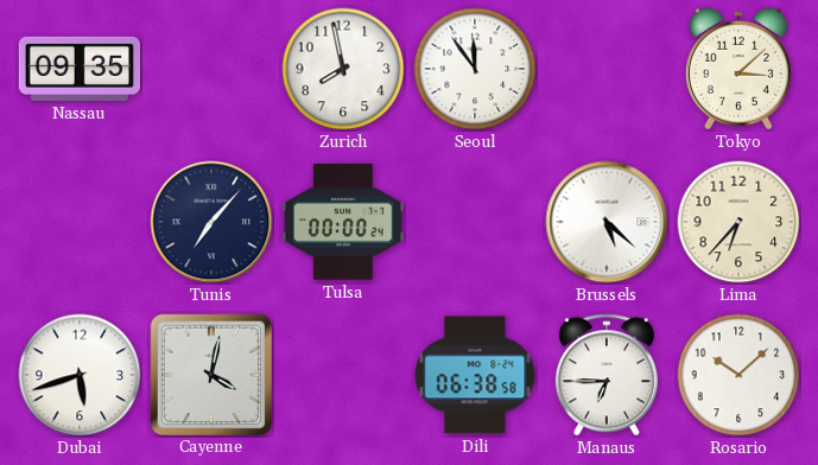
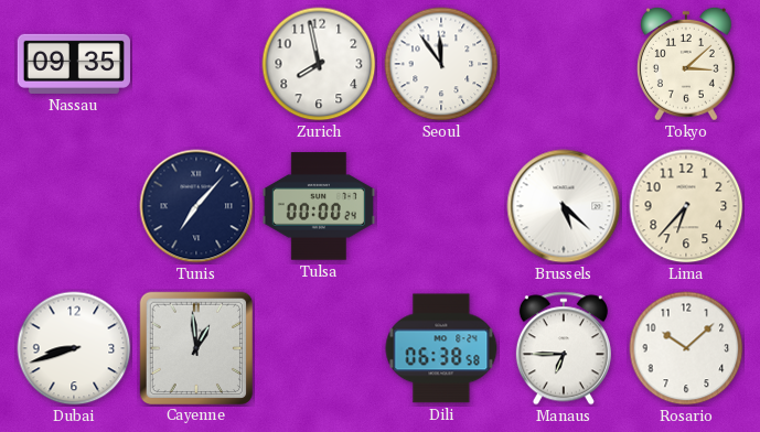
Dubai: 5:42 -> 8:42
Cayenne: 4:02 -> 12:59
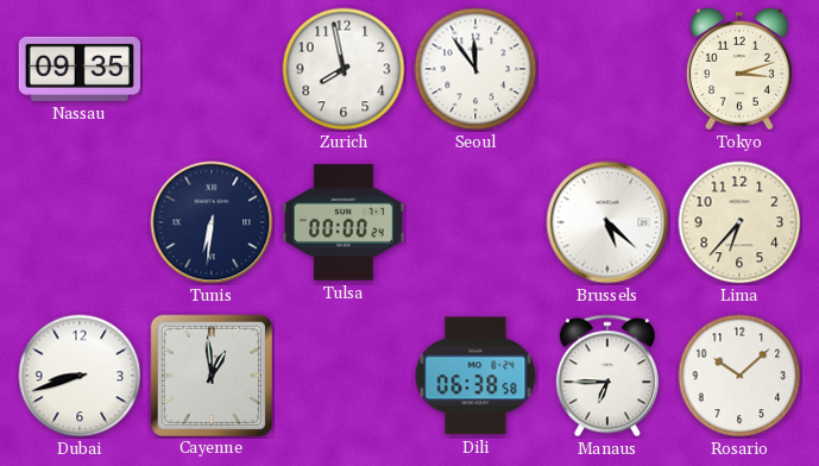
Tokyo: 3:08 -> 3:12
Tunis: 7:07 -> 6:31
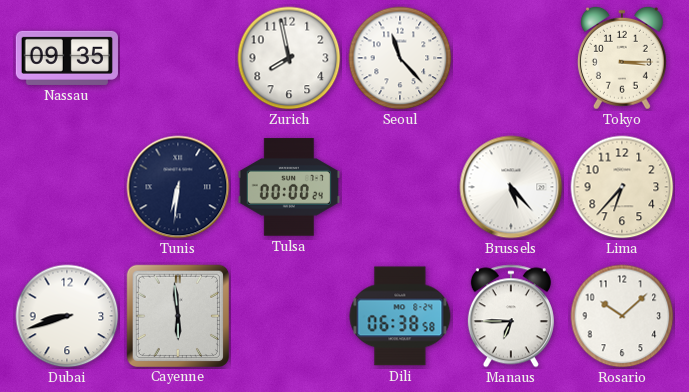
Seoul: 11:54 -> 11:23
Tokyo: 3:12 -> 3:15
Brussels: 5:22 -> 5:23
Cayenne: 12:59 -> 5:59
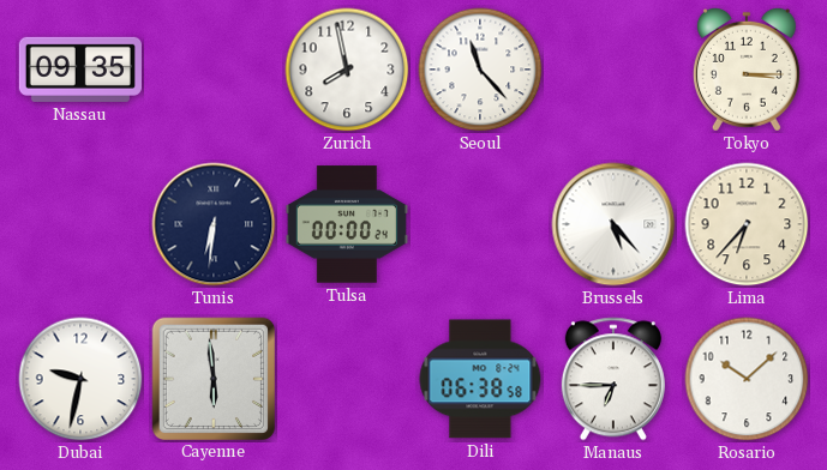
Dubai: 8:42 -> 9:32
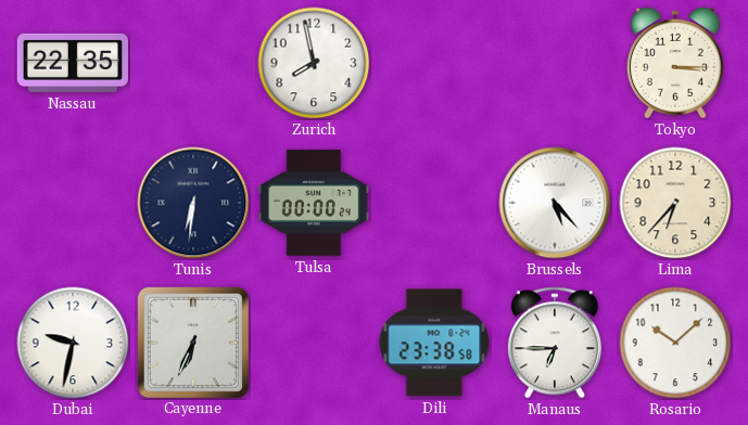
Nassau: 09:35 -> 22:35
Seoul: 11:23 -> none
Cayenne: 5:59 -> 6:34
Dili: 06:38 -> 23:38
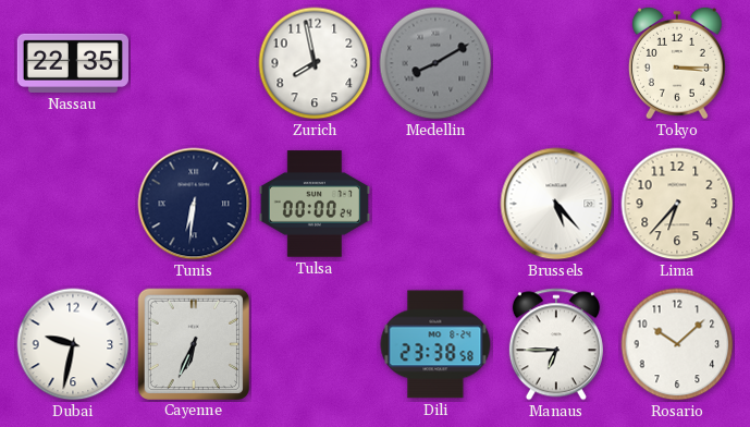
Medellin: none -> 8:10
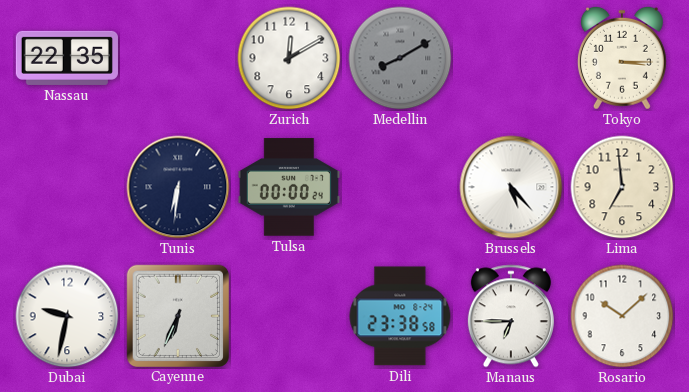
Zurich: 7:58 -> 12:10
Lima: 6:37 -> 6:59
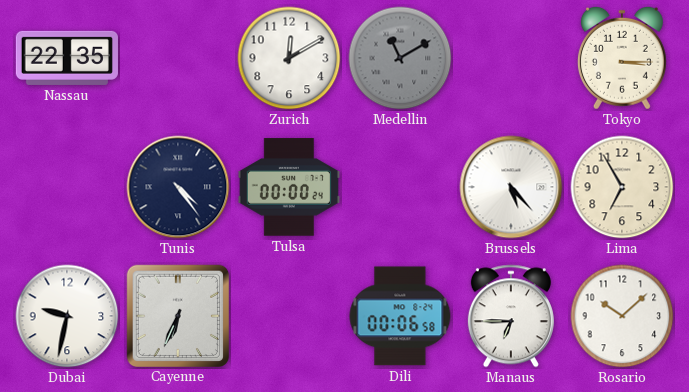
Medellin: 8:10 -> 11:10
Tunis: 6:31 -> 4:24
Lima: 6:59 -> 6:55
Dili: 23:38 -> 00:06
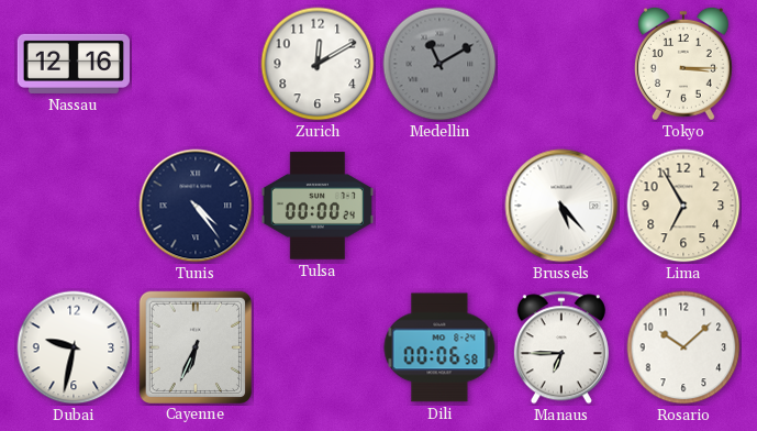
Nassau: 22:35 -> 12:16
